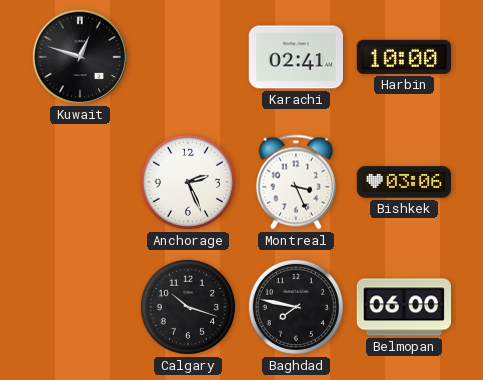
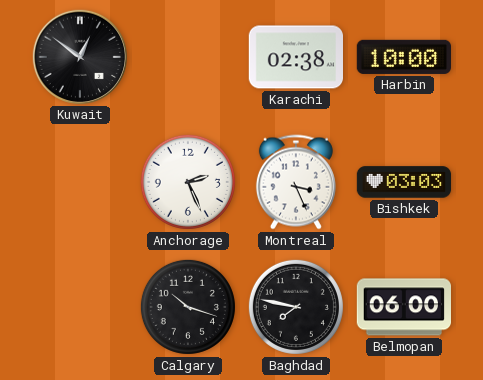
Kuwait: 12:48 -> 12:51
Karachi: 02:41 -> 02:38
Bishkek: 03:06 -> 03:03
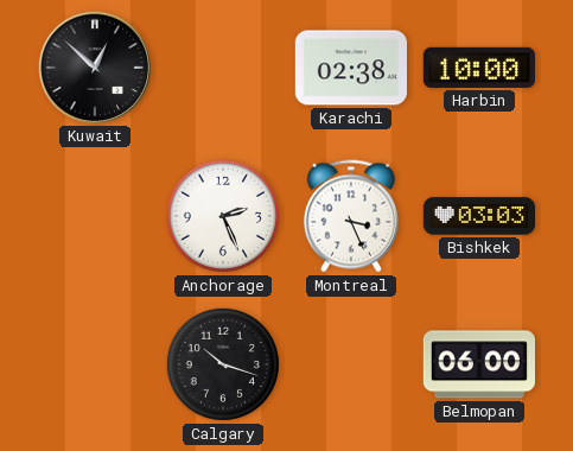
Kuwait: 12:51 -> 12:52
Baghdad: 7:47 -> none
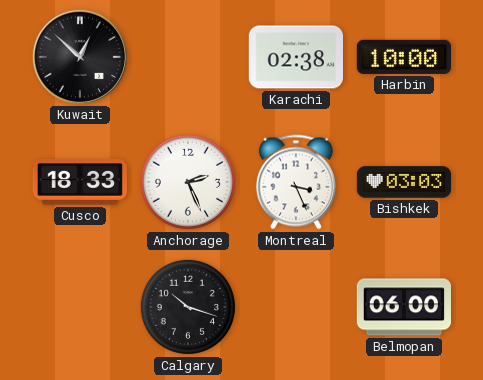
Cusco: none -> 18:33
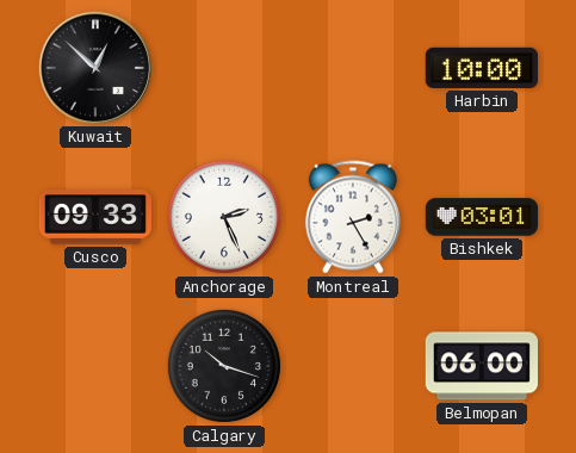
Karachi: 02:38 -> none
Cusco: 18:33 -> 09:33
Montreal: 3:26 -> 2:25
Bishkek: 03:03 -> 03:01
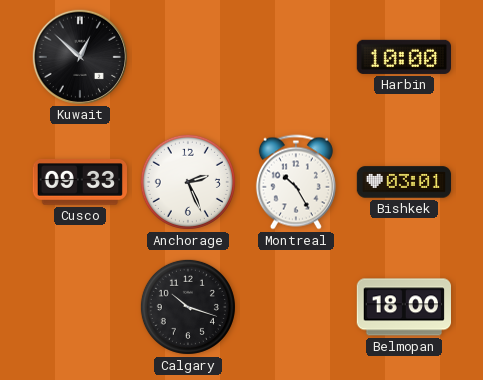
Montreal: 2:25 -> 10:25
Belmopan: 06:00 -> 18:00
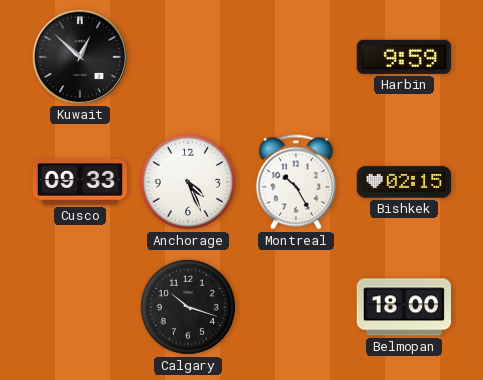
Harbin: 10:00 -> 9:59
Anchorage: 2:26 -> 4:26
Bishkek: 03:01 -> 02:15
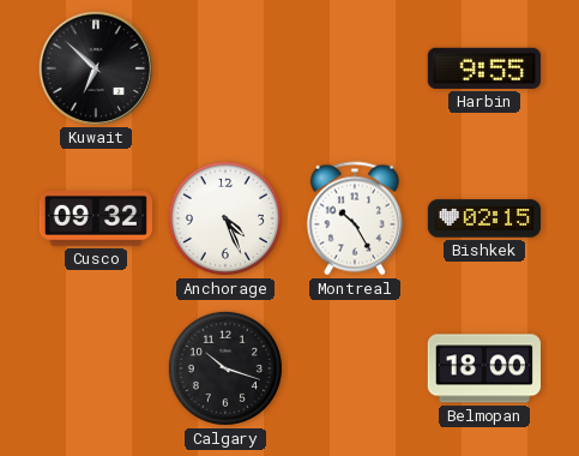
Kuwait: 12:52 -> 6:52
Harbin: 9:59 -> 9:55
Cusco: 09:33 -> 09:32
